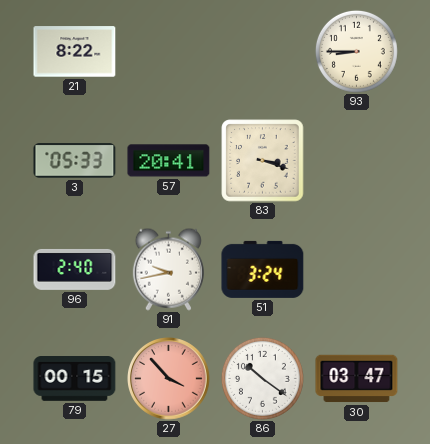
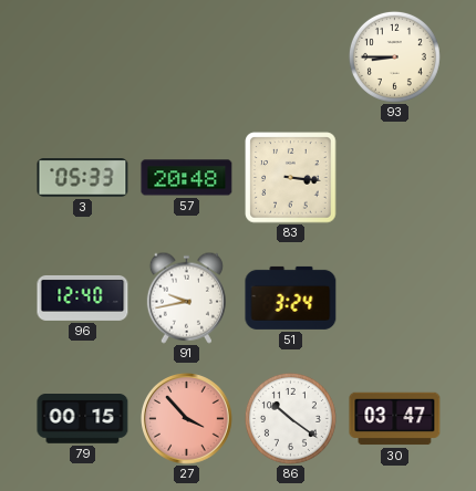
21: 8:22 -> none
57: 20:41 -> 20:48
83: 3:18 -> 3:16
96: 2:40 -> 12:40
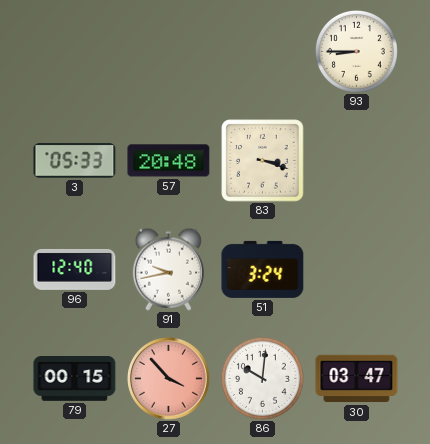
83: 3:16 -> 3:18
86: 10:21 -> 10:01
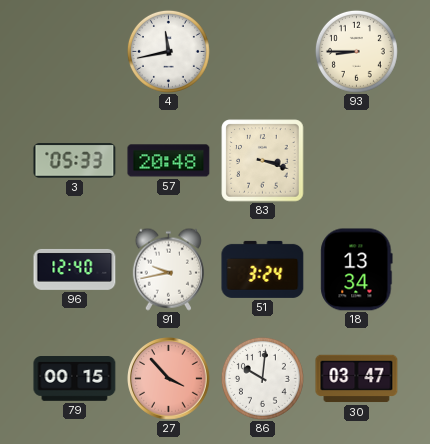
4: none -> 11:43
18: none -> 13:34
